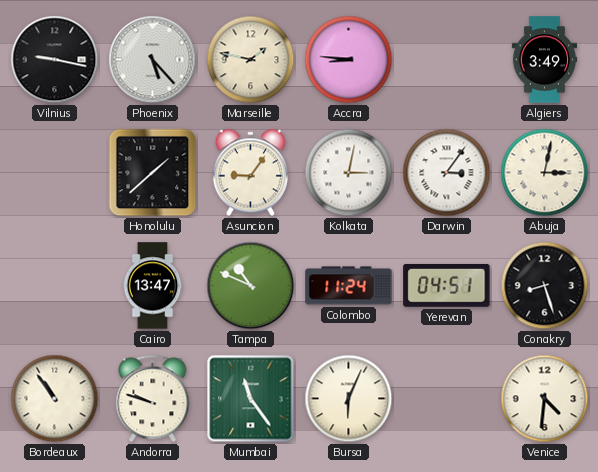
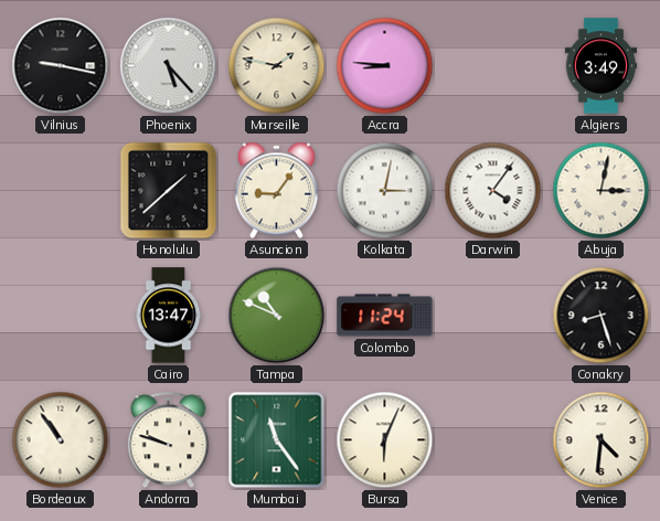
Darwin: 3:06 -> 4:06
Yerevan: 04:51 -> none
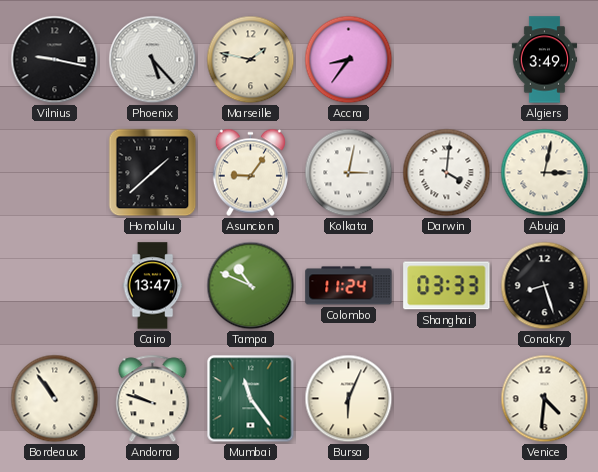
Accra: 8:46 -> 8:36
Darwin: 4:06 -> 4:01
Shanghai: none -> 03:33
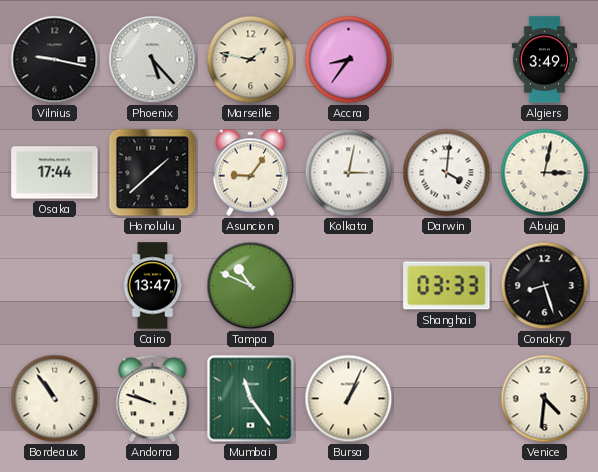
Osaka: none -> 17:44
Colombo: 11:24 -> none
Bursa: 6:04 -> 1:04
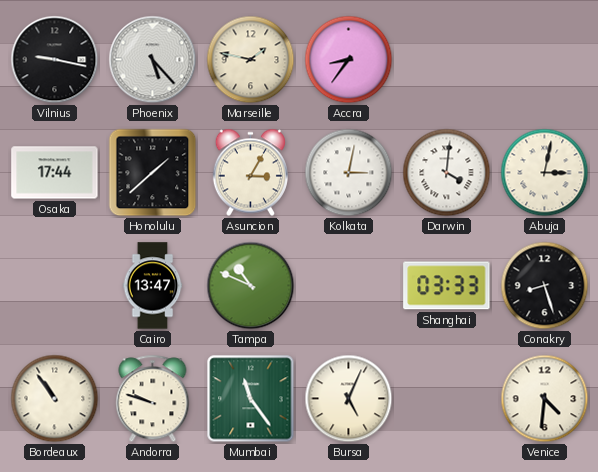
Algiers: 3:49 -> none
Asuncion: 9:06 -> 3:05
Bursa: 1:04 -> 5:04
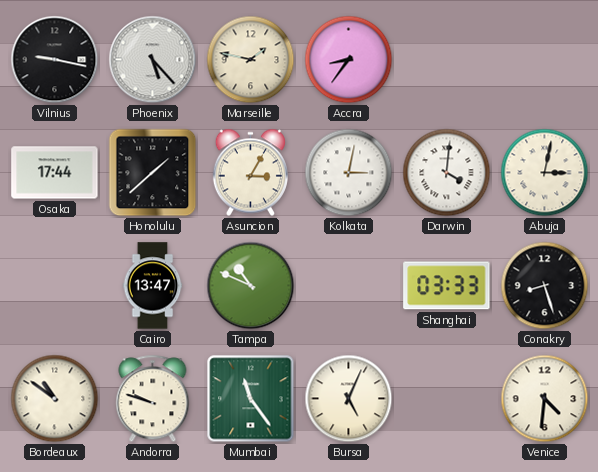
Bordeaux: 10:54 -> 10:51
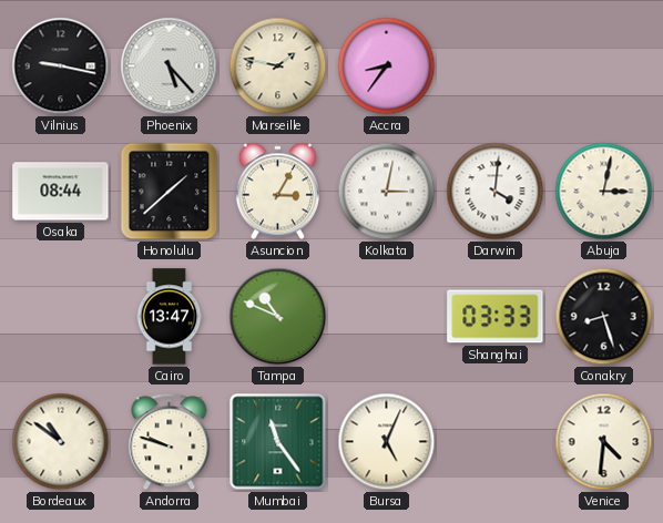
Osaka: 17:44 -> 08:44
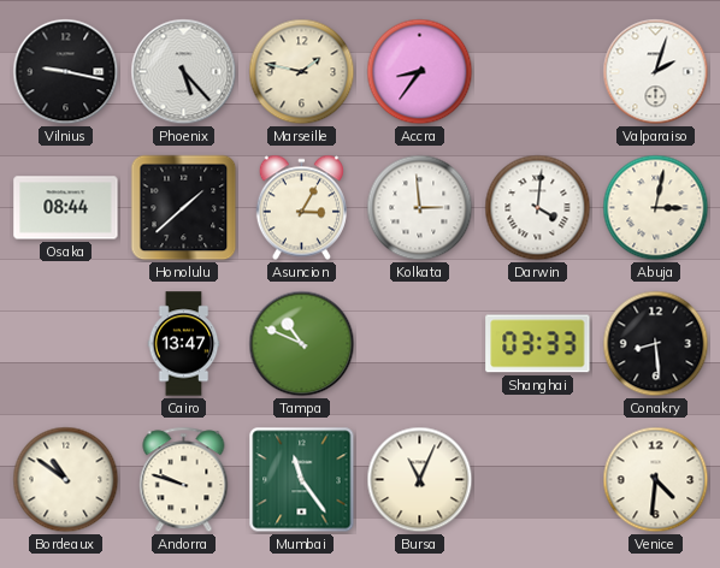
Valparaiso: none -> 2:03
Kolkata: 3:02 -> 2:59
Conakry: 8:27 -> 8:29
Bursa: 5:04 -> 11:04
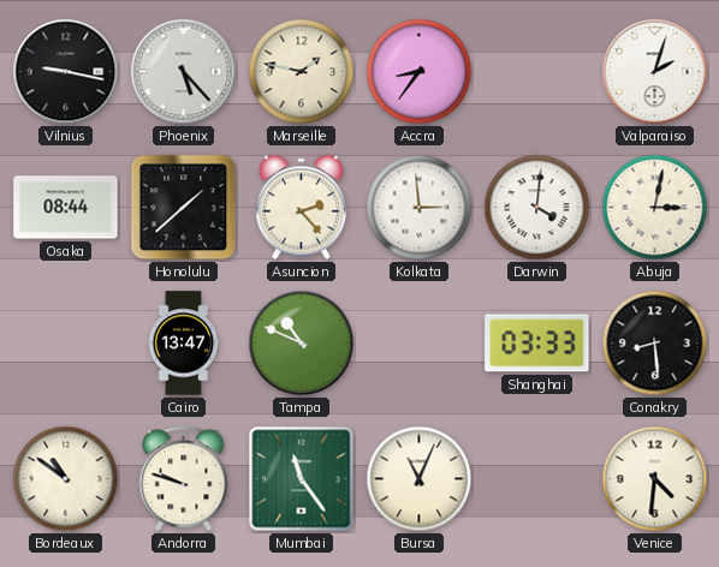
Asuncion: 3:05 -> 2:23
